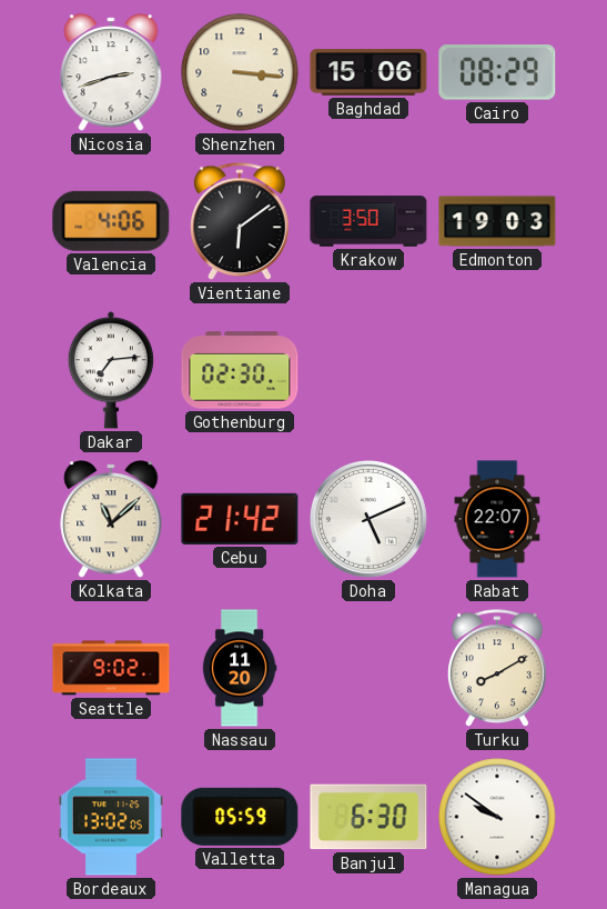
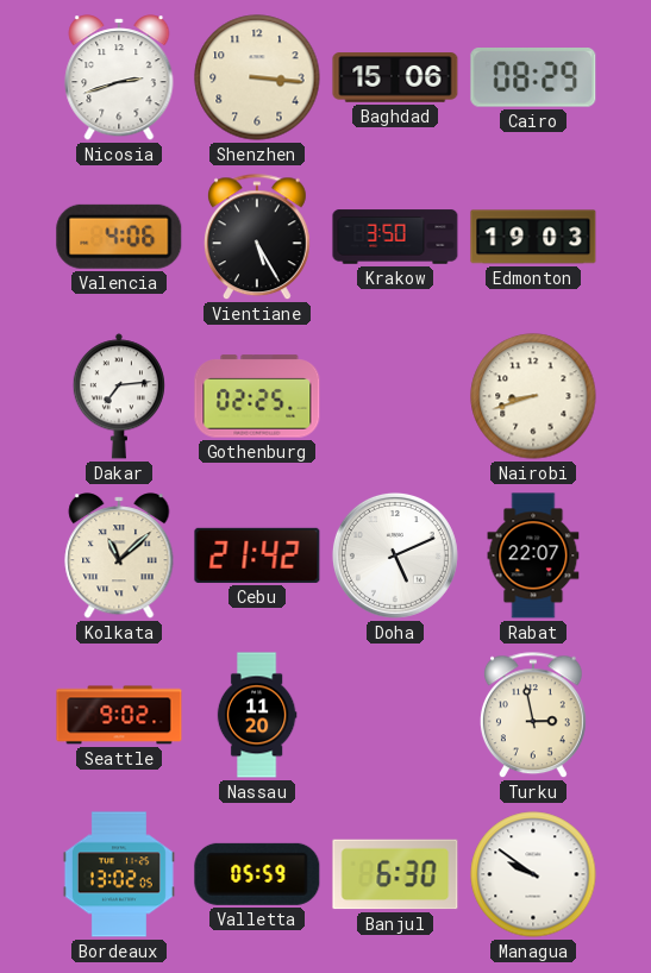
Vientiane: 6:09 -> 5:25
Gothenburg: 02:30 -> 02:25
Nairobi: none -> 8:42
Turku: 8:10 -> 2:58
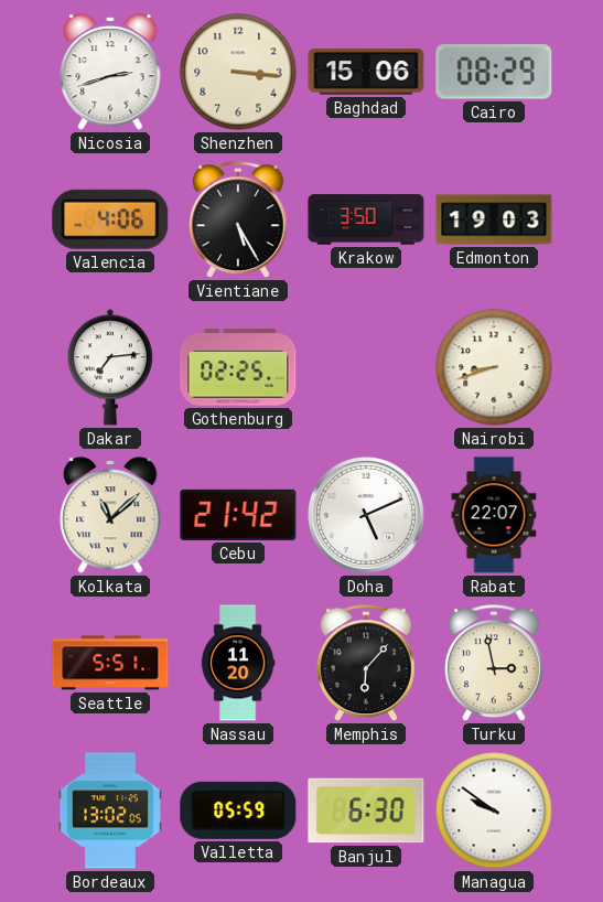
Seattle: 9:02 -> 5:51
Memphis: none -> 6:07
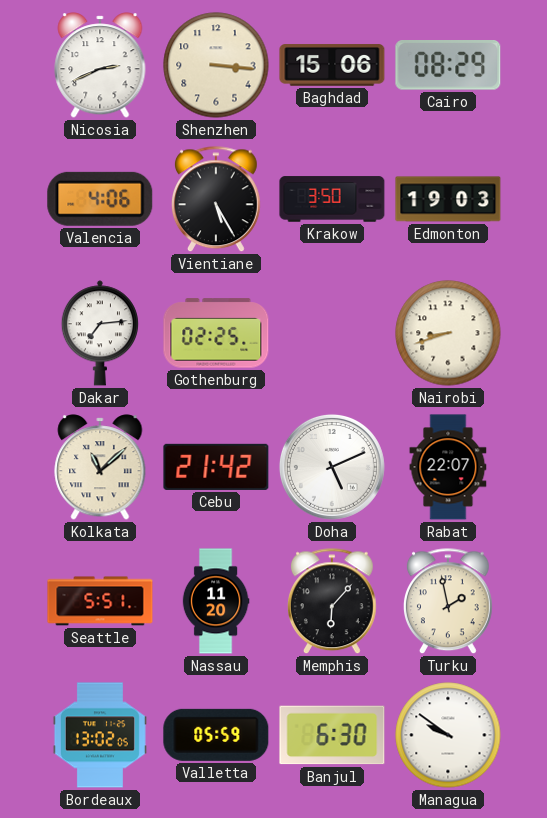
Nicosia: 2:42 -> 2:41
Turku: 2:58 -> 1:58
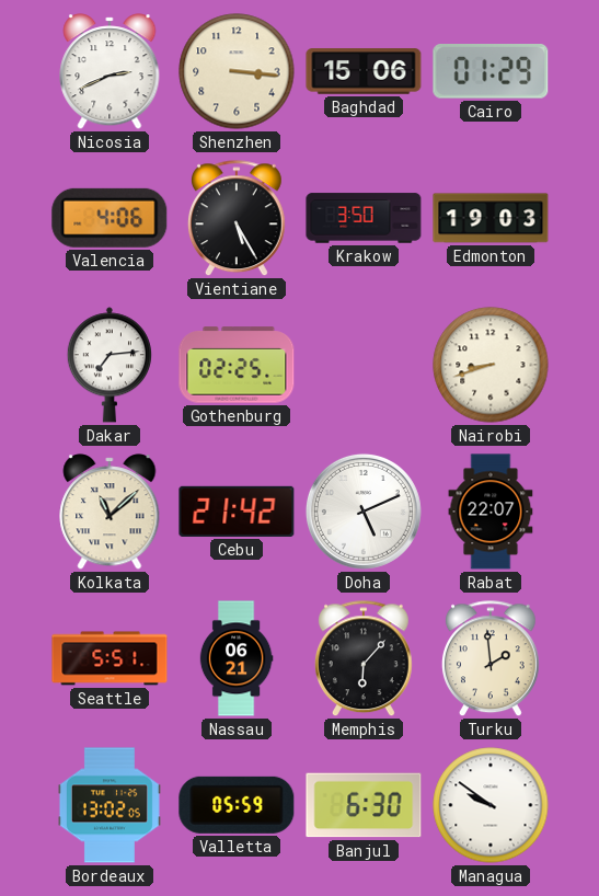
Cairo: 08:29 -> 01:29
Nassau: 11:20 -> 06:21
Turku: 1:58 -> 1:59
